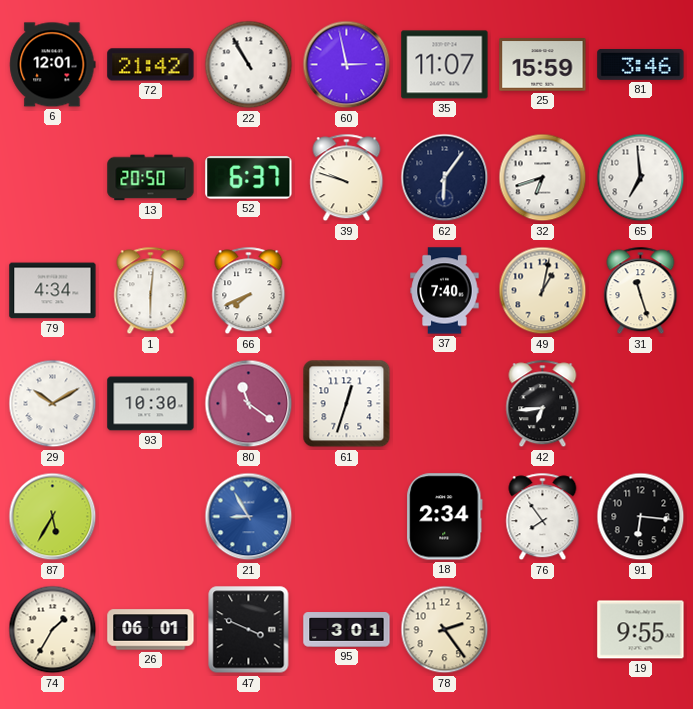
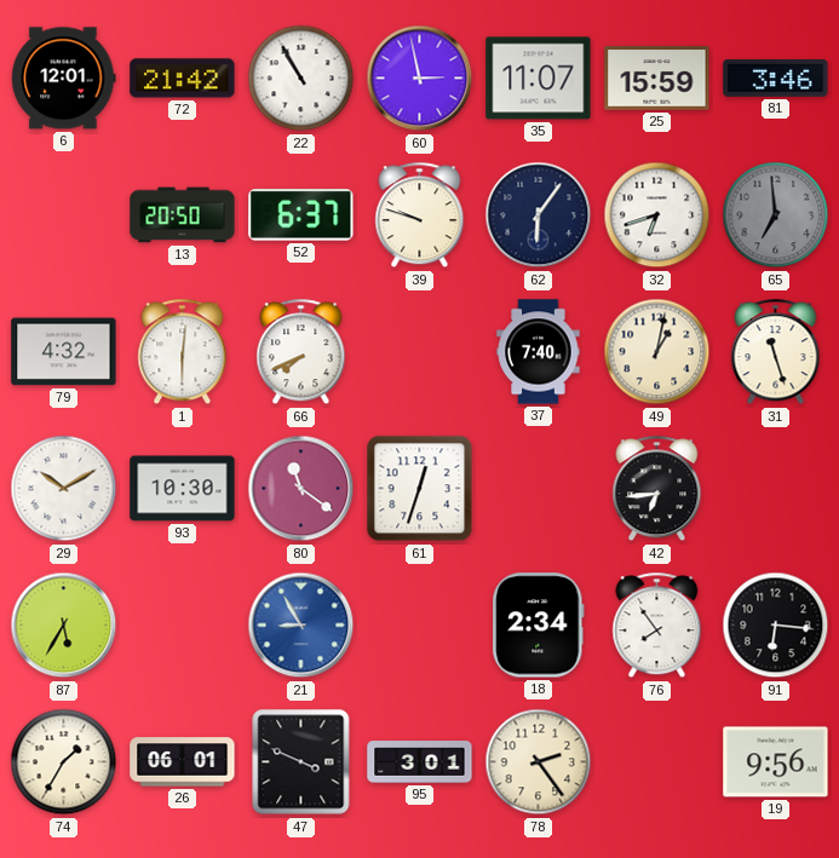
65 dial: white -> grey
79: 4:34 -> 4:32
19: 9:55 -> 9:56
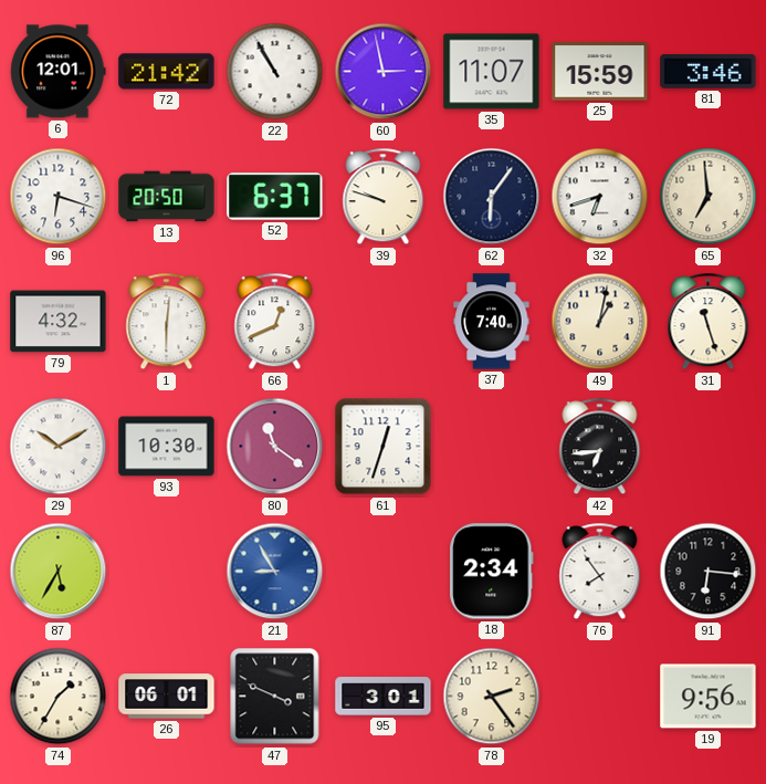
96: none -> 6:18
65 dial: grey -> cream
66: 7:41 -> 12:41
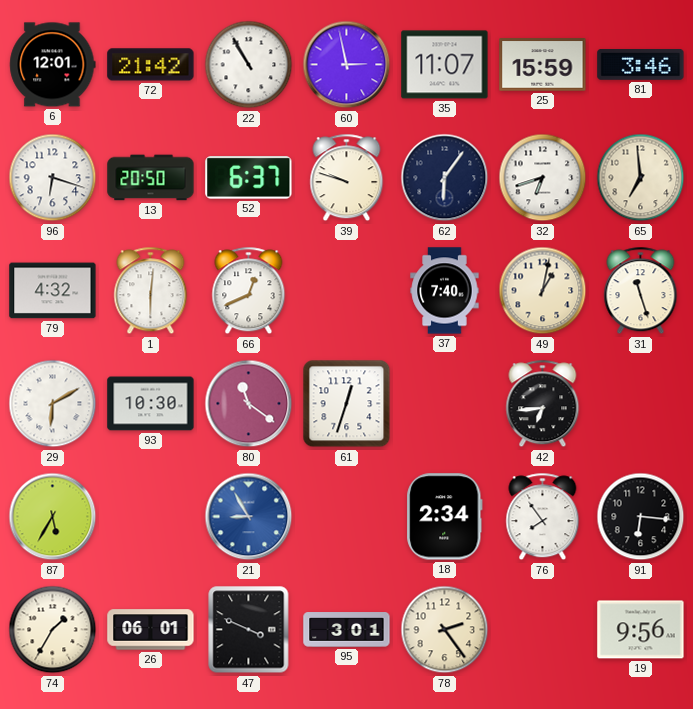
29: 10:10 -> 6:10
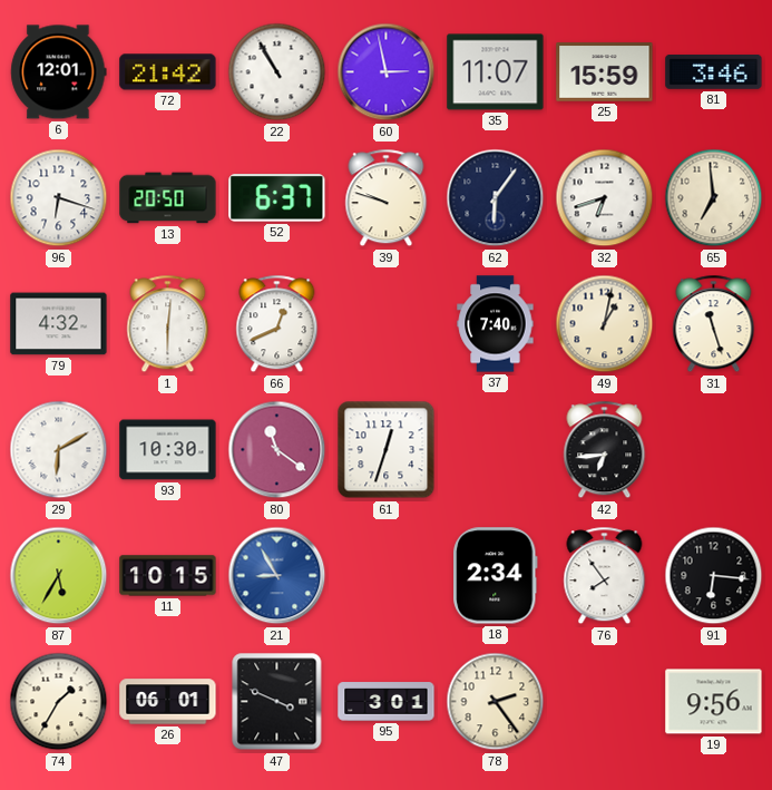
11: none -> 10:15
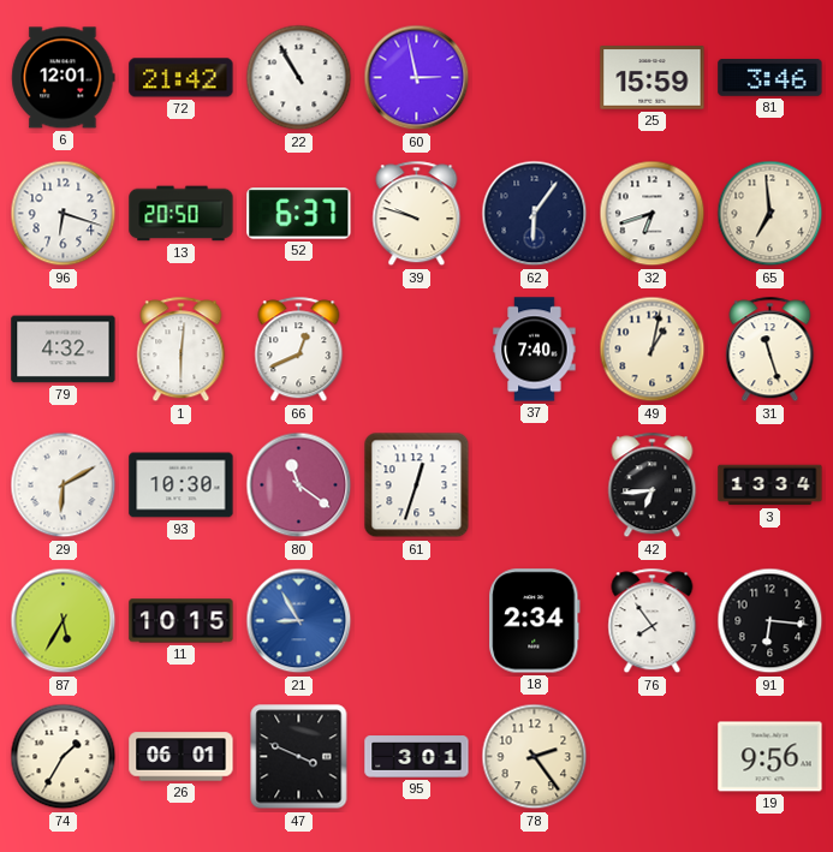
35: 11:07 -> none
3: none -> 13:34
